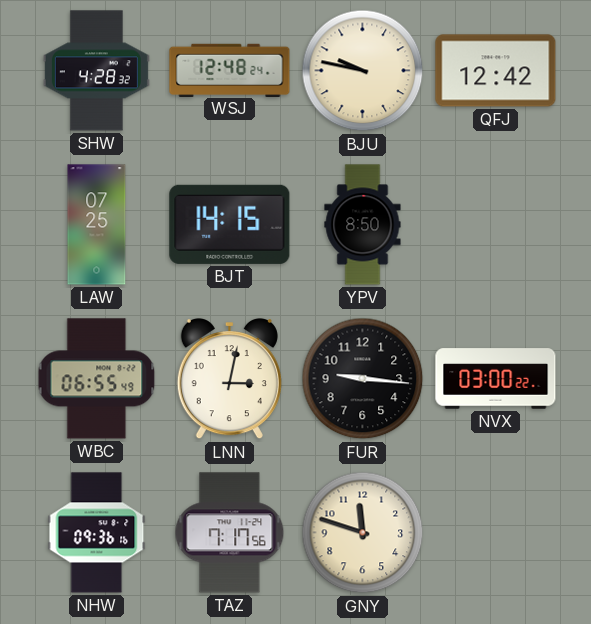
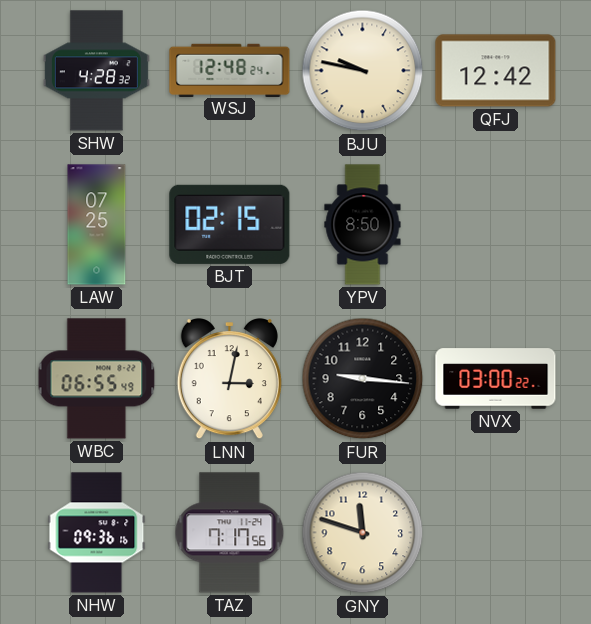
BJT: 14:15 -> 02:15
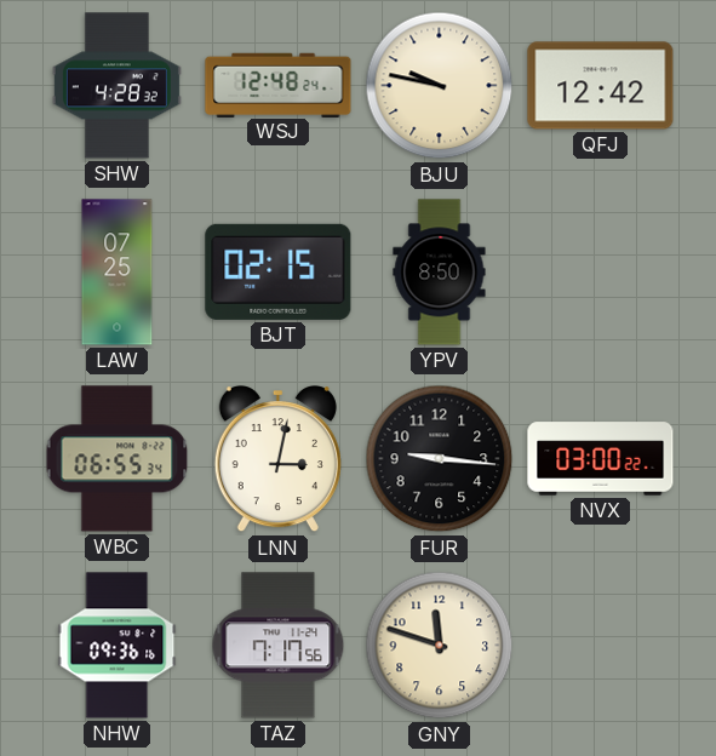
WBC: 06:55:49 -> 06:55:34
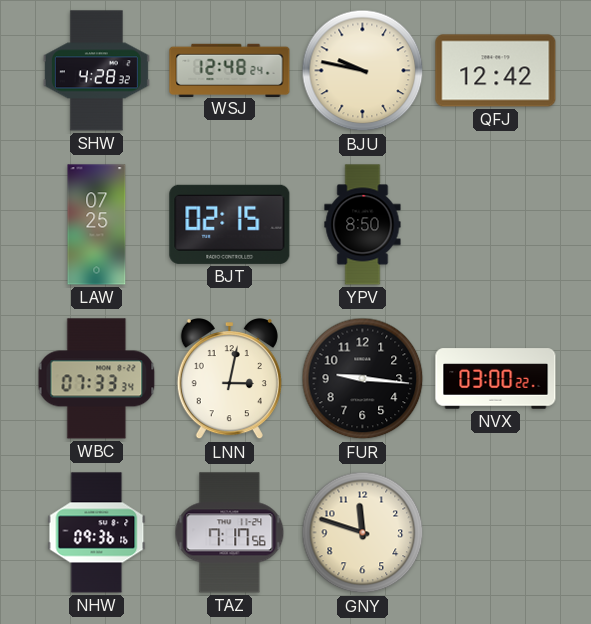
WBC: 06:55 -> 07:33
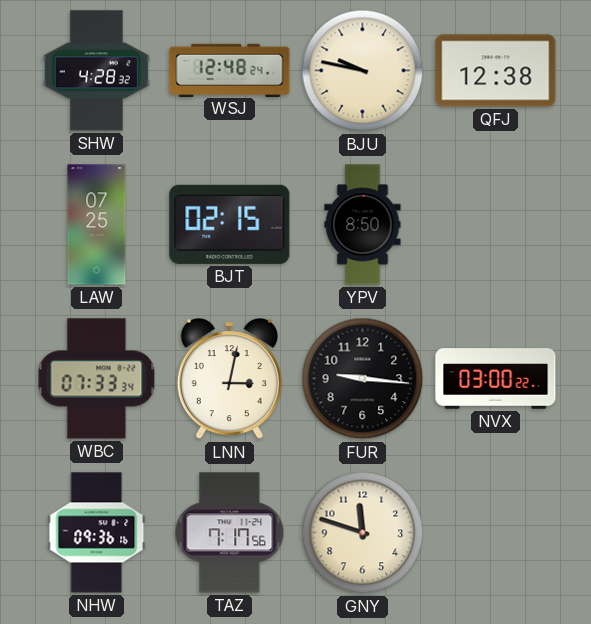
QFJ: 12:42 -> 12:38
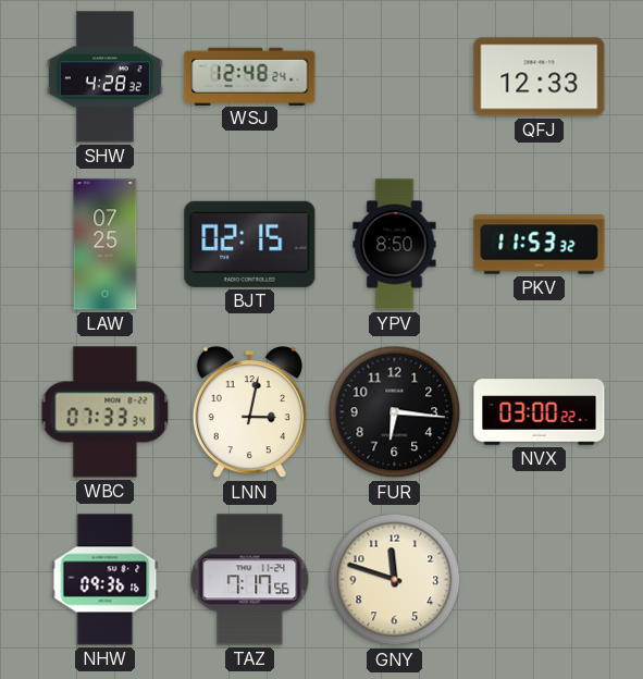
BJU: 9:47 -> none
QFJ: 12:38 -> 12:33
PKV: none -> 11:53
FUR: 9:16 -> 6:16
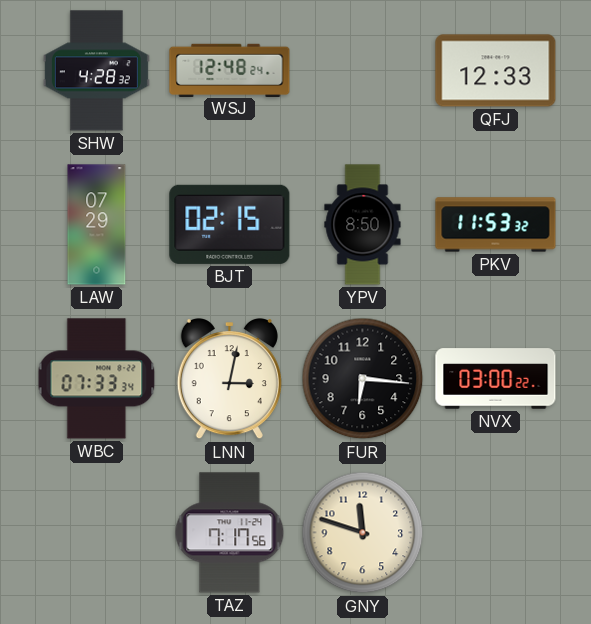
LAW: 07:25 -> 07:29
NHW: 09:36 -> none
